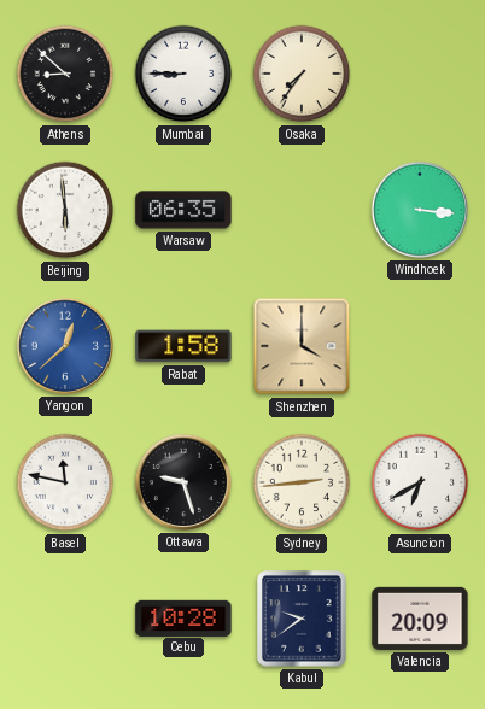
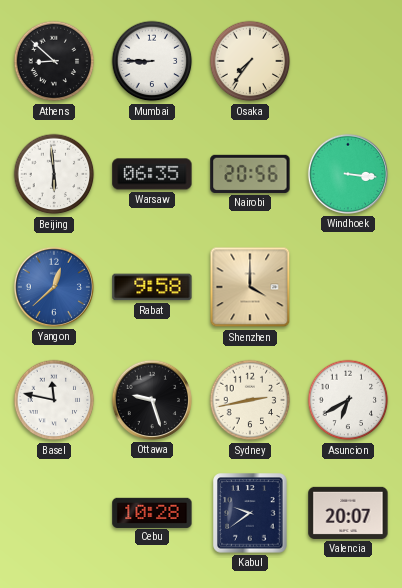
Nairobi: none -> 20:56
Rabat: 1:58 -> 9:58
Sydney: 2:44 -> 2:43
Valencia: 20:09 -> 20:07
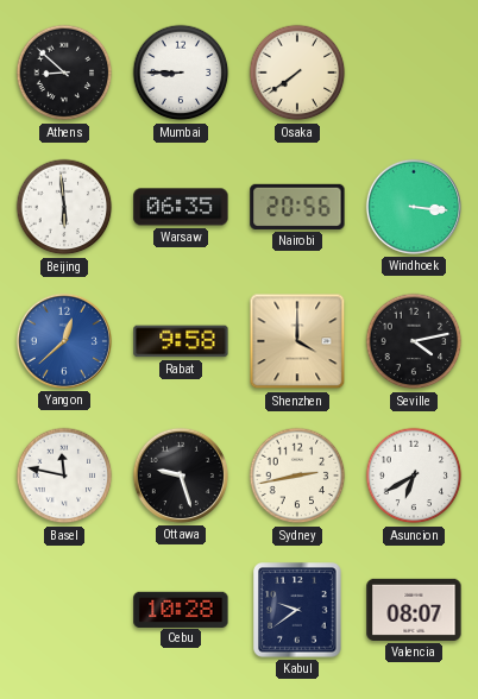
Osaka: 7:36 -> 7:39
Seville: none -> 4:13
Valencia: 20:07 -> 08:07
